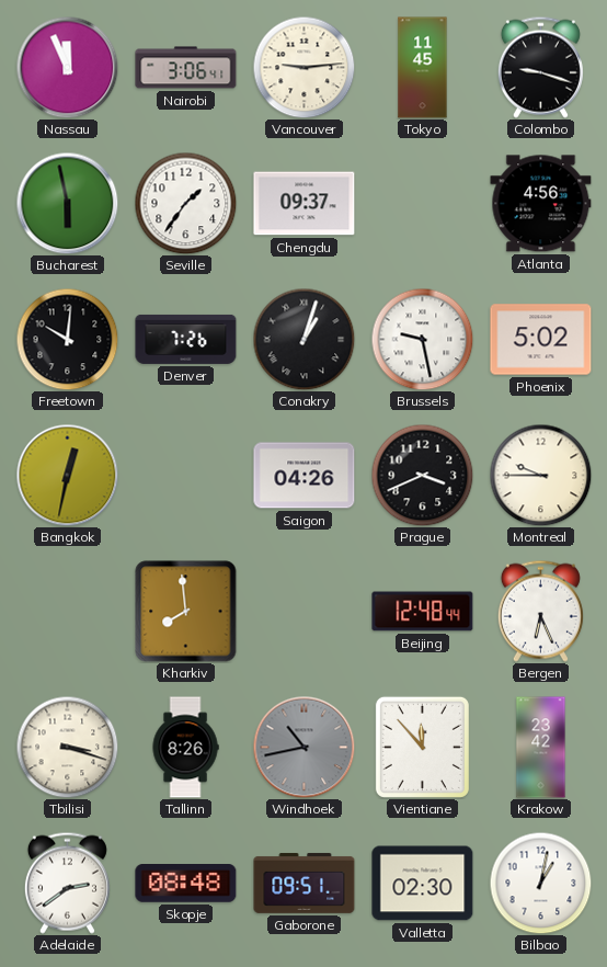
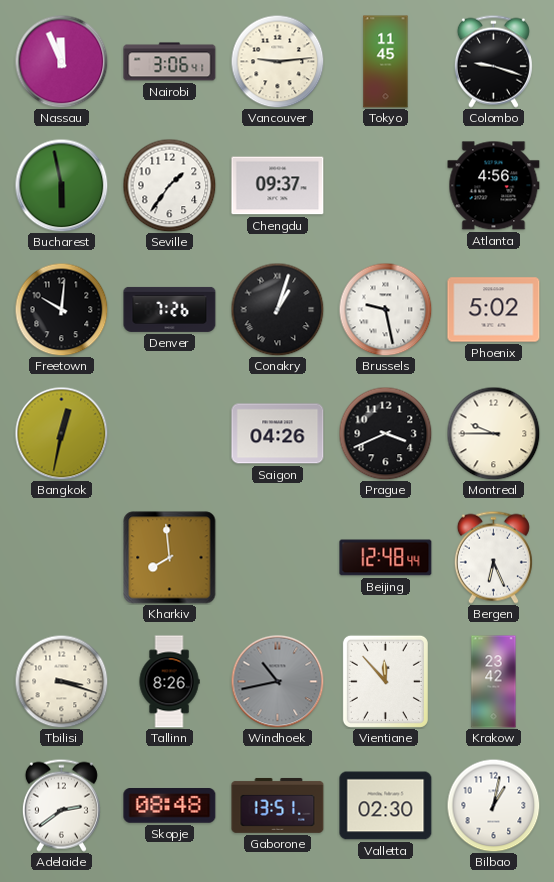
Gaborone: 09:51 -> 13:51
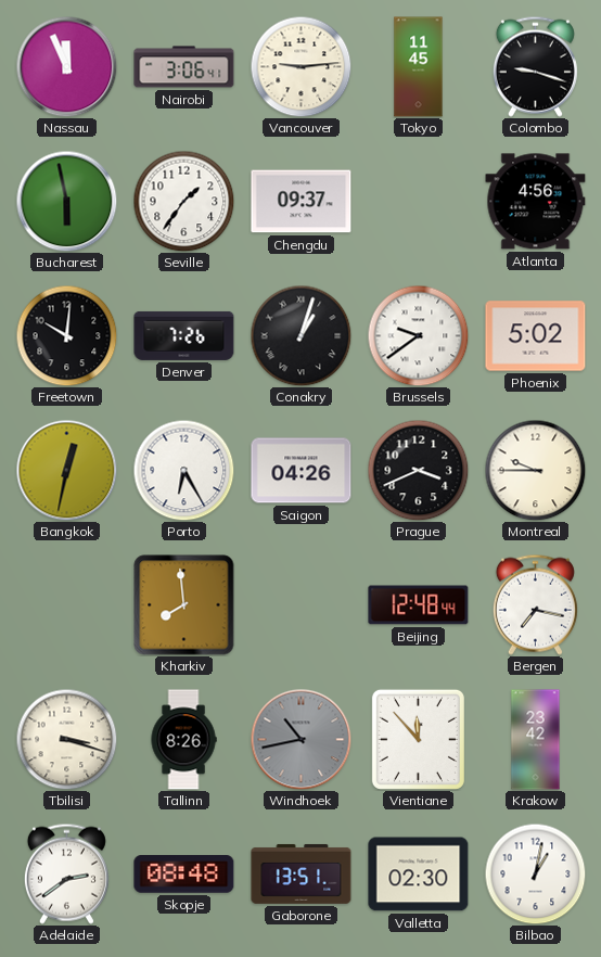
Brussels: 9:28 -> 9:39
Porto: none -> 6:25
Bergen: 6:26 -> 7:17
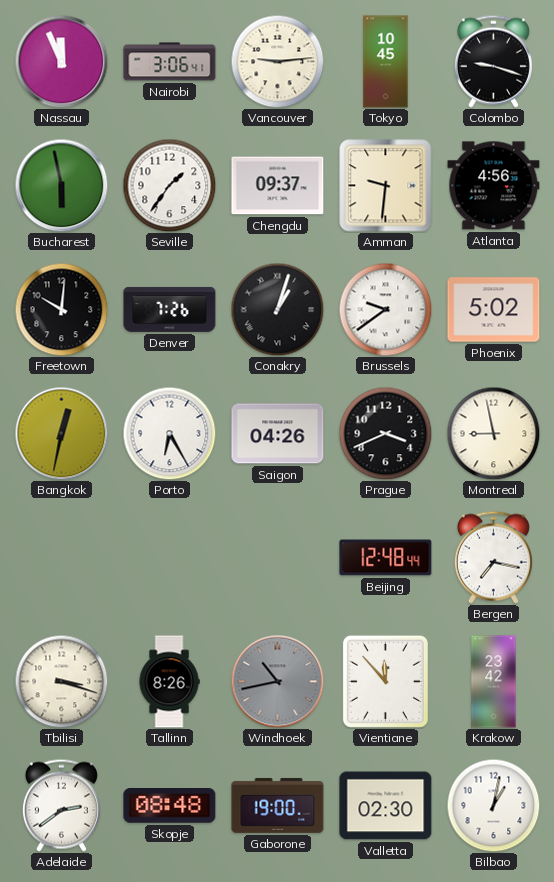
Tokyo: 11:45 -> 10:45
Amman: none -> 9:31
Montreal: 9:45 -> 8:58
Kharkiv: 7:59 -> none
Gaborone: 13:51 -> 19:00
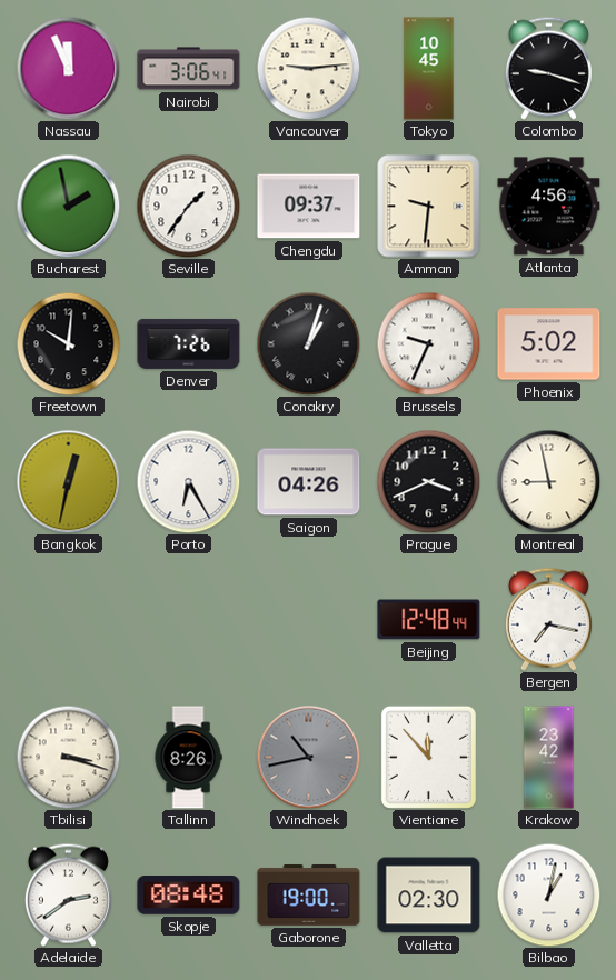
Bucharest: 5:58 -> 1:58
Brussels: 9:39 -> 9:34
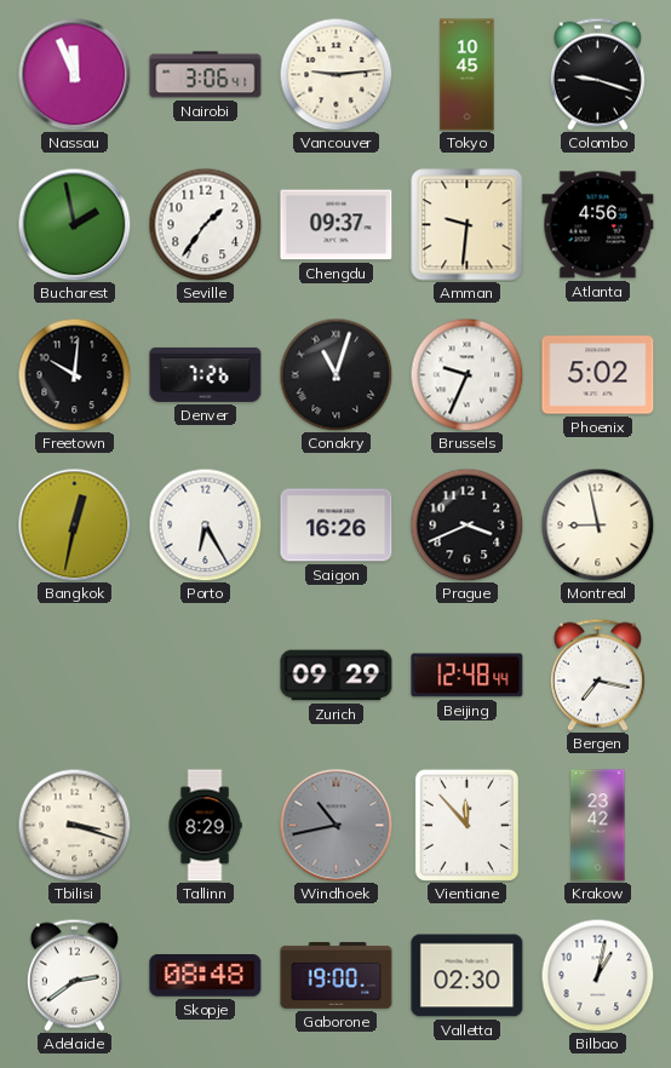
Conakry: 1:03 -> 11:03
Saigon: 04:26 -> 16:26
Zurich: none -> 09:29
Tallinn: 8:26 -> 8:29
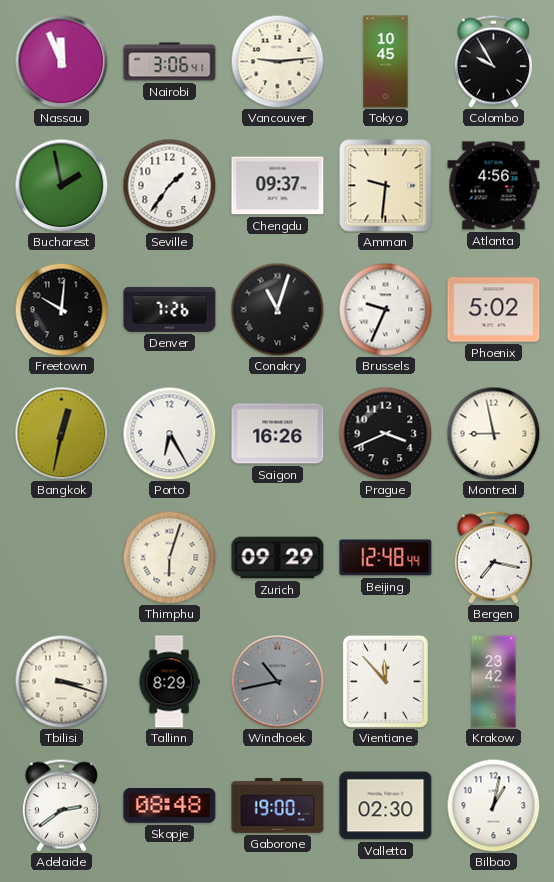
Colombo: 9:18 -> 9:55
Thimphu: none -> 6:03
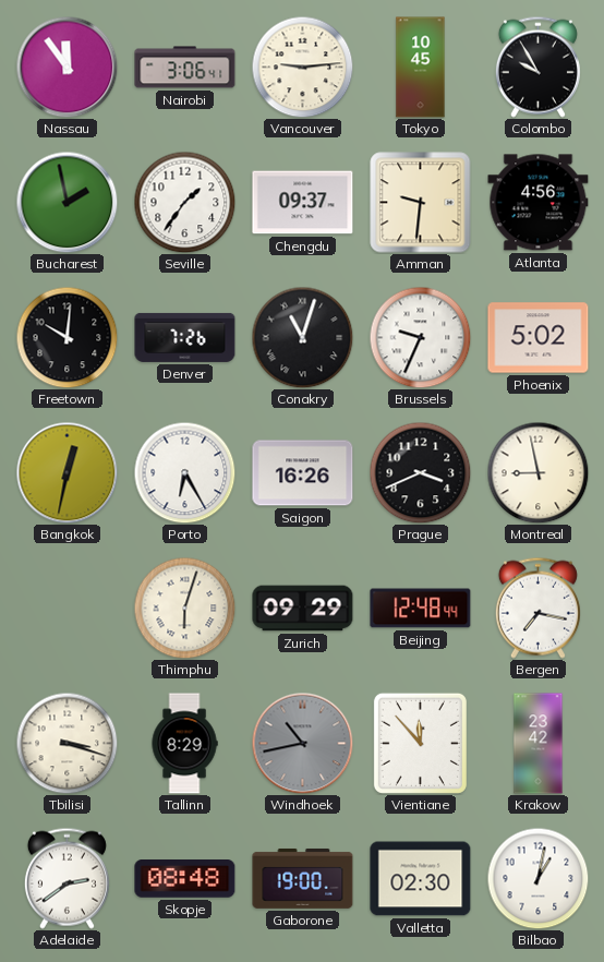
Nassau: 11:56 -> 11:54
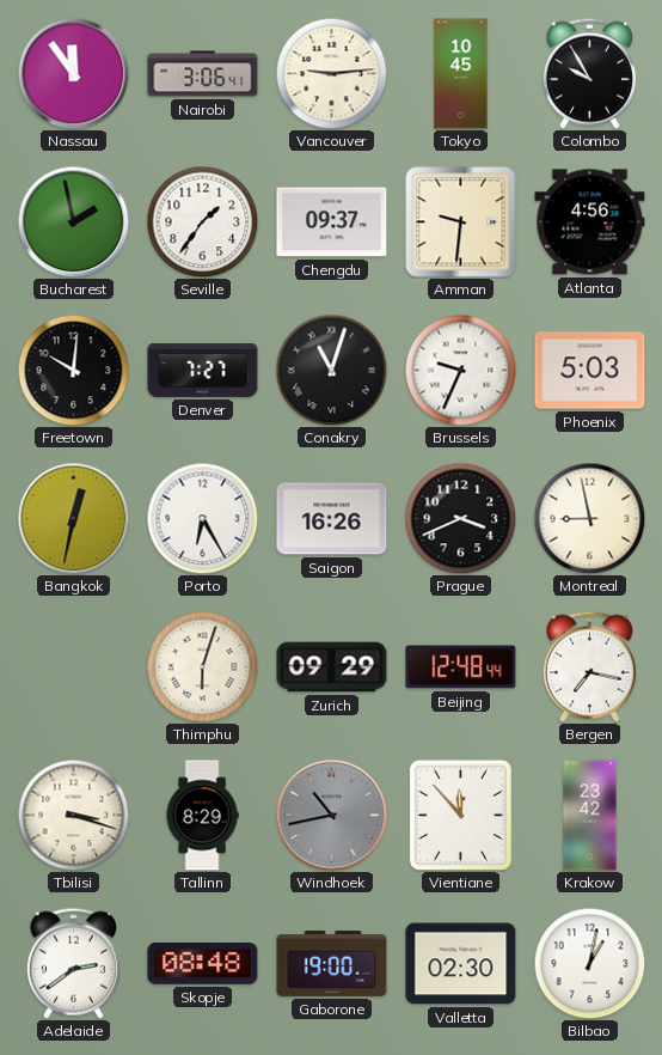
Denver: 7:26 -> 7:27
Phoenix: 5:02 -> 5:03
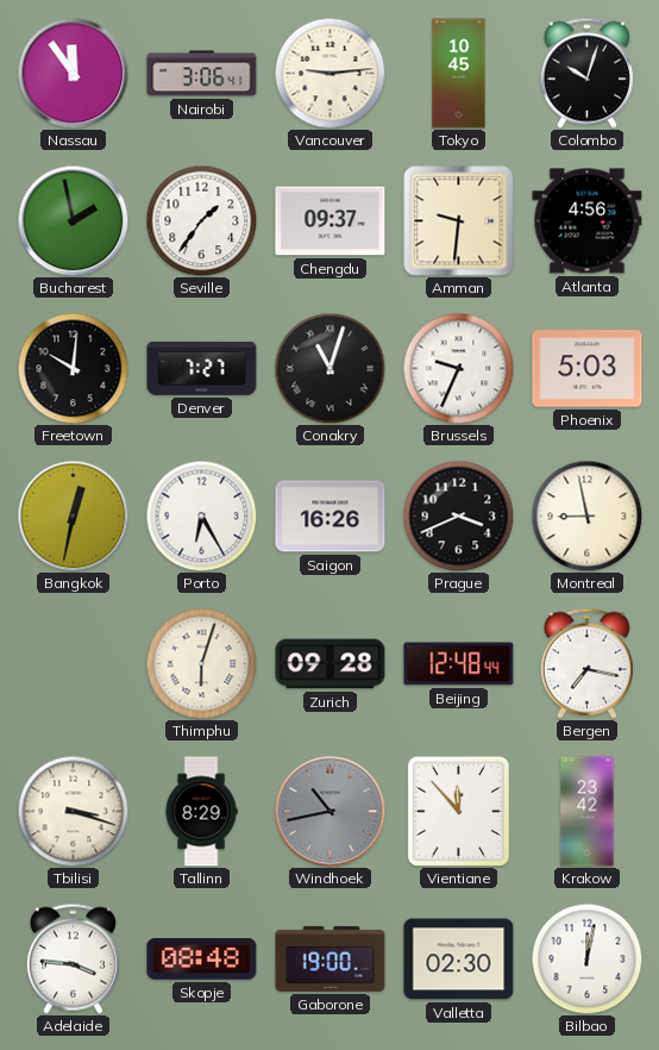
Colombo: 9:55 -> 10:03
Zurich: 09:29 -> 09:28
Adelaide: 2:39 -> 3:46
Bilbao: 1:02 -> 12:02
